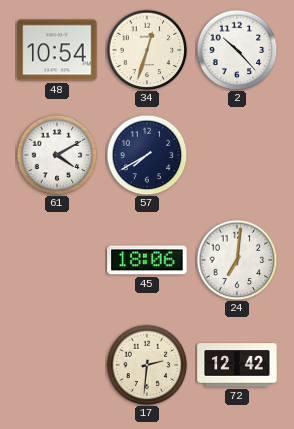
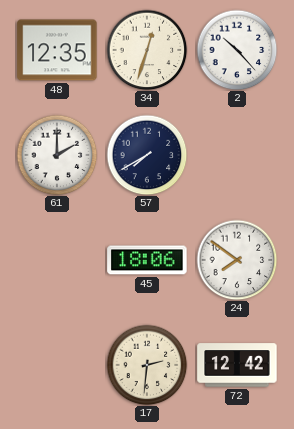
48: 10:54 -> 12:35
61: 4:10 -> 2:00
24: 7:01 -> 7:51
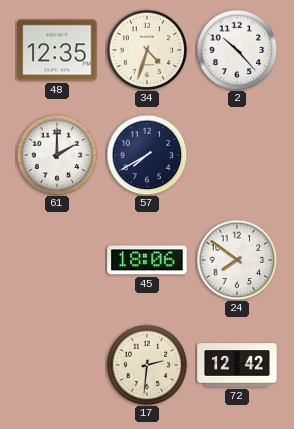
34: 12:33 -> 4:33
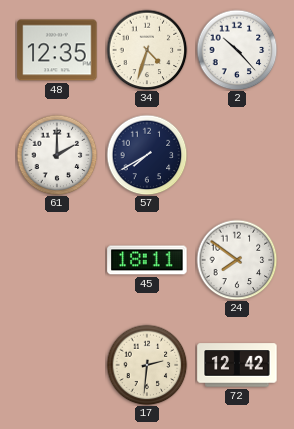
45: 18:06 -> 18:11
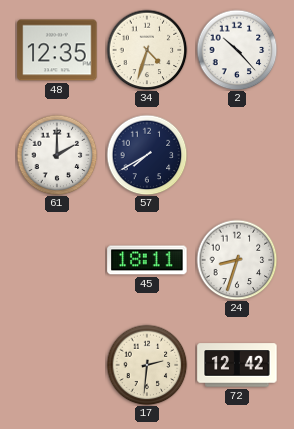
24: 7:51 -> 8:33
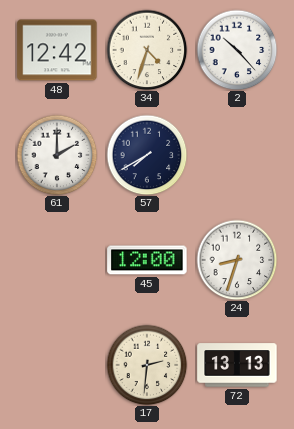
48: 12:35 -> 12:42
45: 18:11 -> 12:00
72: 12:42 -> 13:13
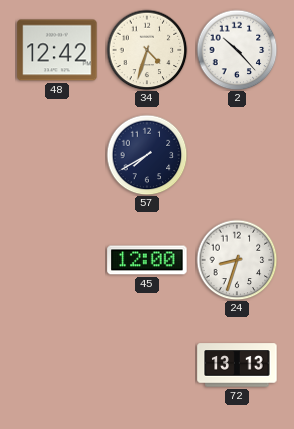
61: 2:00 -> none
17: 2:31 -> none
